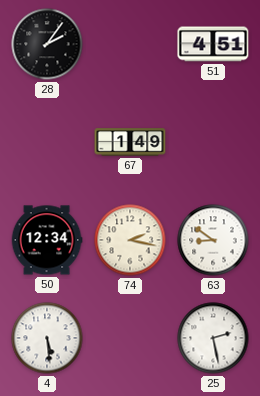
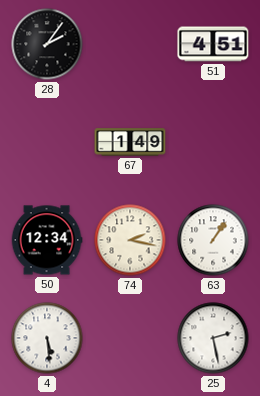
63: 8:51 -> 1:06
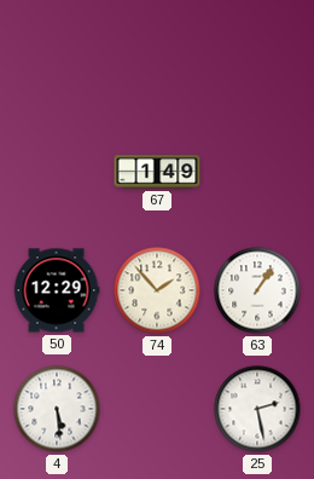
28: 2:06 -> none
51: 4:51 -> none
50: 12:34 -> 12:29
74: 2:17 -> 1:53
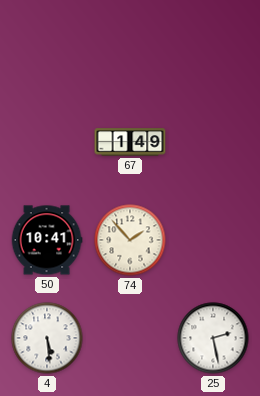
50: 12:29 -> 10:41
63: 1:06 -> none
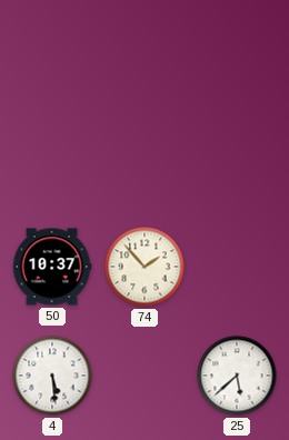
67: 1:49 -> none
50: 10:41 -> 10:37
25: 2:28 -> 5:38
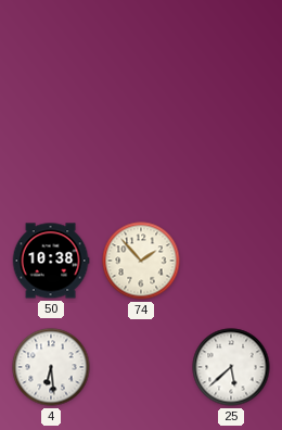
50: 10:37 -> 10:38
4: 5:29 -> 6:29
